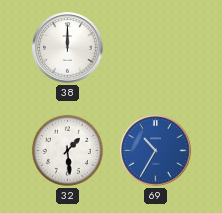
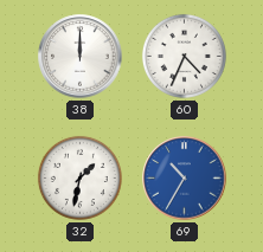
60: none -> 4:34
32: 1:29 -> 1:32
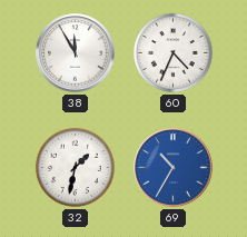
38: 12:00 -> 11:55
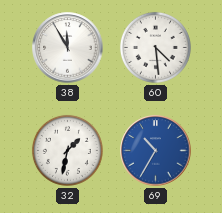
60: 4:34 -> 4:29
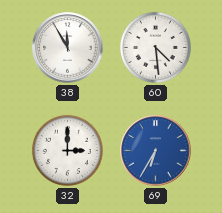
32: 1:32 -> 3:00
69: 10:35 -> 6:35
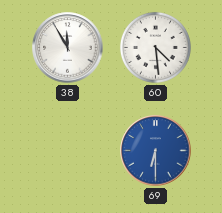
32: 3:00 -> none
69: 6:35 -> 6:30
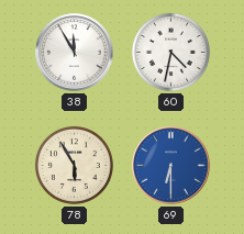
60: 4:29 -> 4:32
78: none -> 5:55
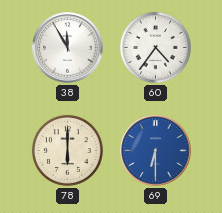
60: 4:32 -> 4:36
78: 5:55 -> 6:00
